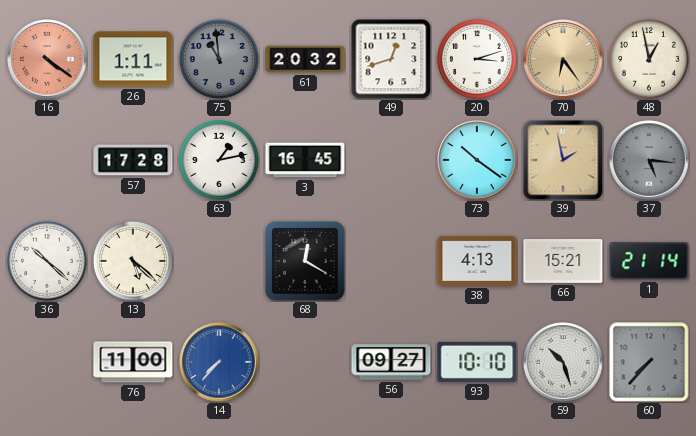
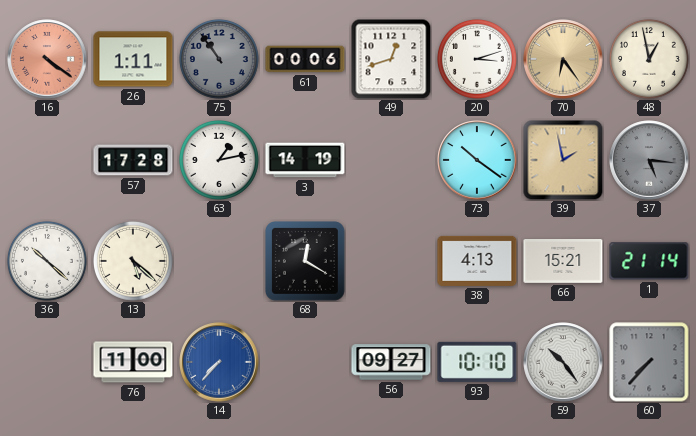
75: 10:59 -> 10:54
61: 20:32 -> 00:06
3: 16:45 -> 14:19
59: 10:27 -> 10:24
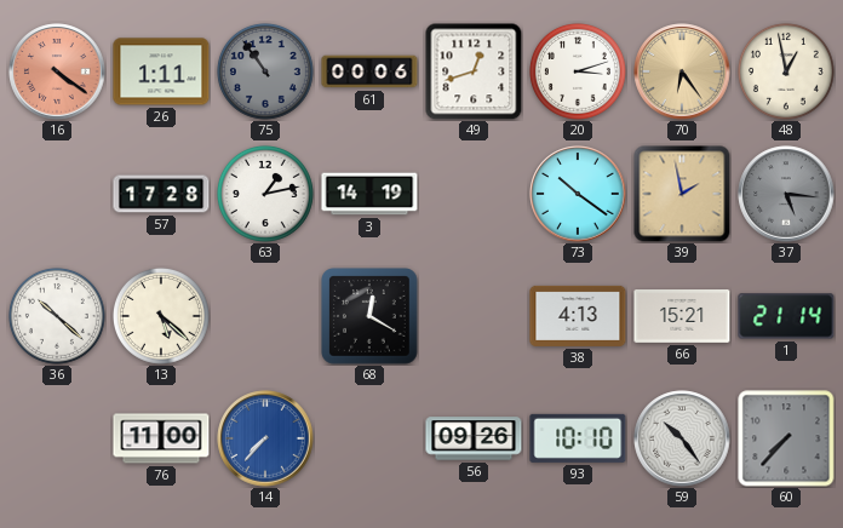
56: 09:27 -> 09:26
